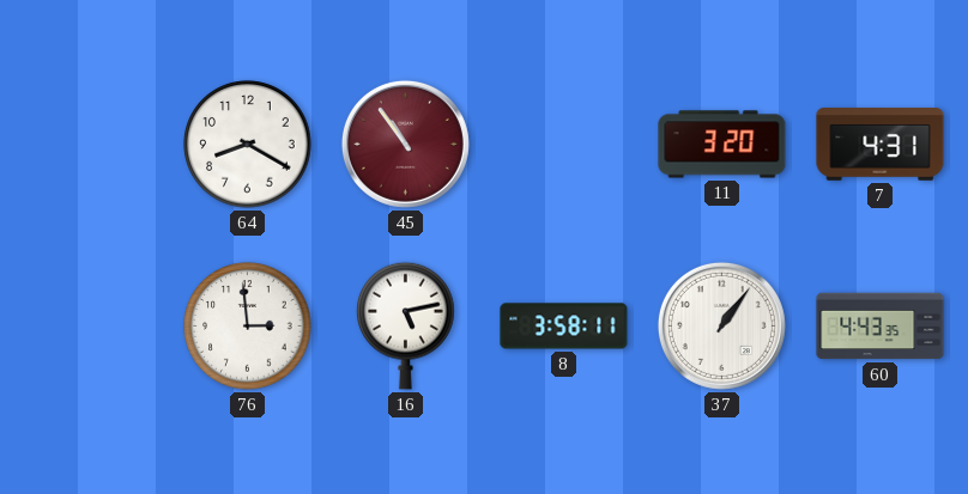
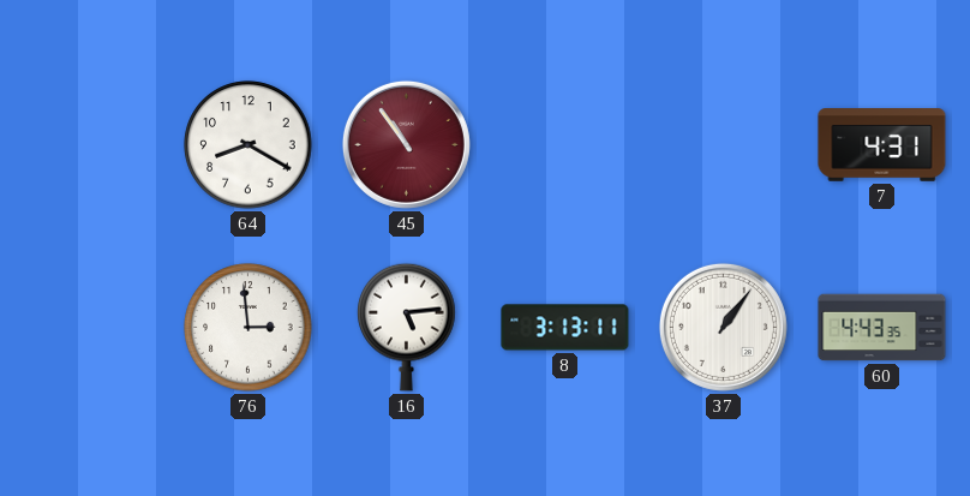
11: 3:20 -> none
16: 5:13 -> 5:14
8: 3:58 -> 3:13
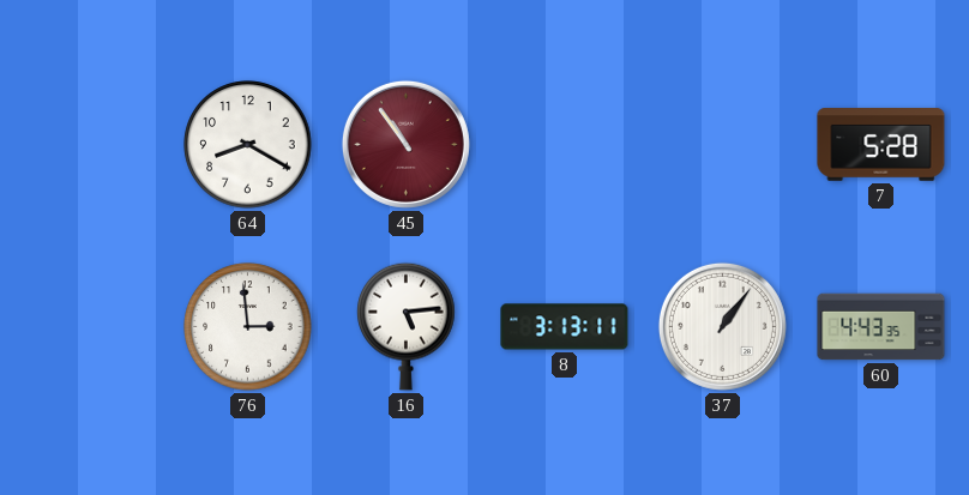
7: 4:31 -> 5:28
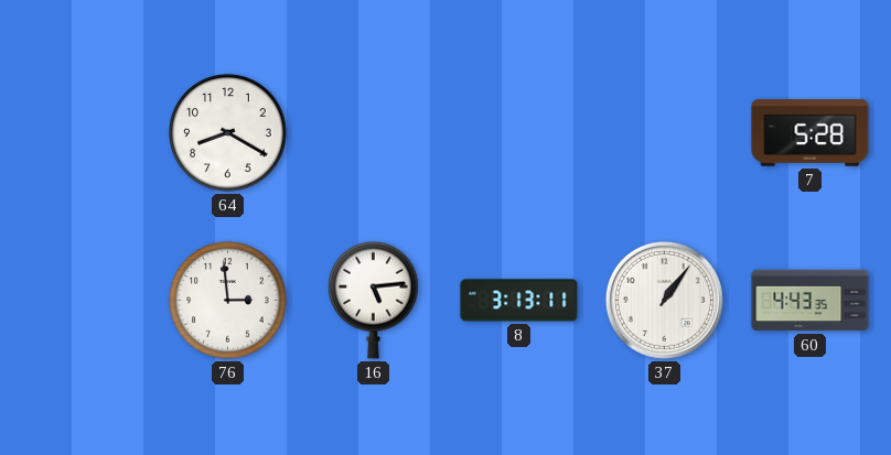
45: 10:54 -> none
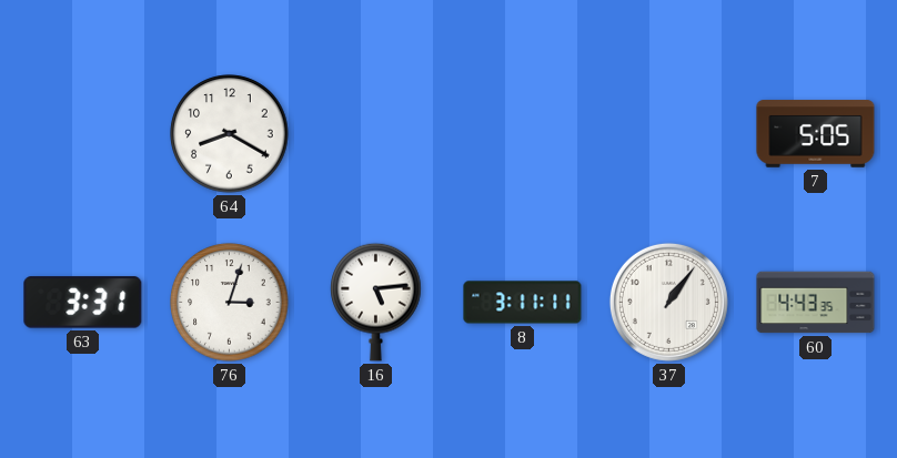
7: 5:28 -> 5:05
63: none -> 3:31
76: 2:59 -> 3:03
8: 3:13 -> 3:11
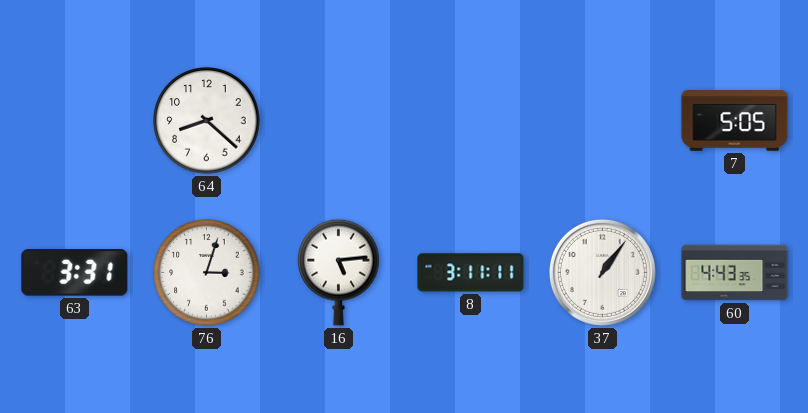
64: 8:20 -> 8:22
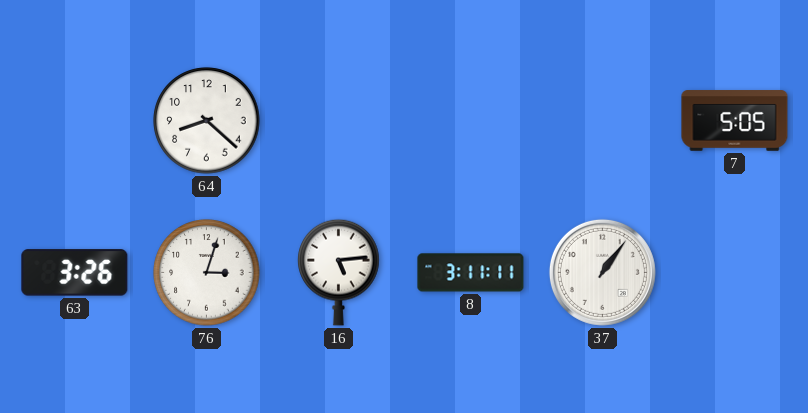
63: 3:31 -> 3:26
60: 4:43 -> none
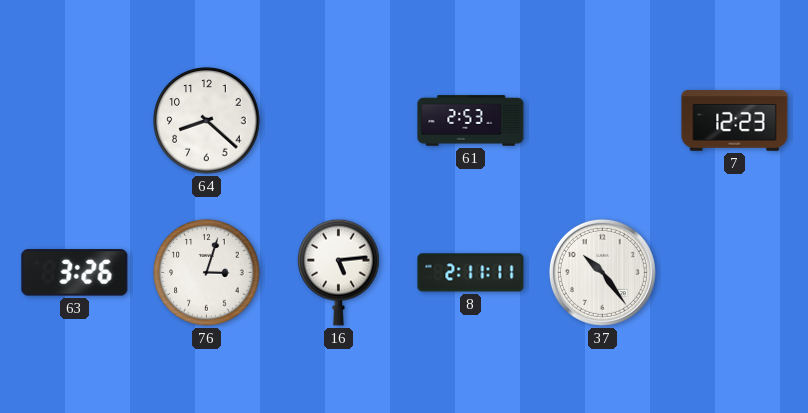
61: none -> 2:53
7: 5:05 -> 12:23
8: 3:11 -> 2:11
37: 1:06 -> 10:24
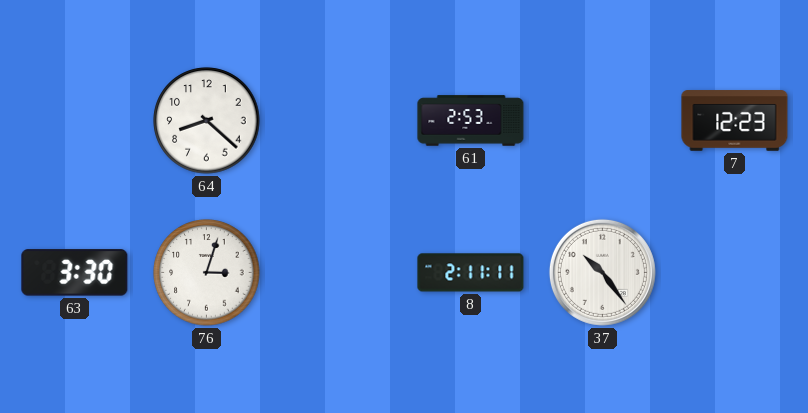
63: 3:26 -> 3:30
16: 5:14 -> none
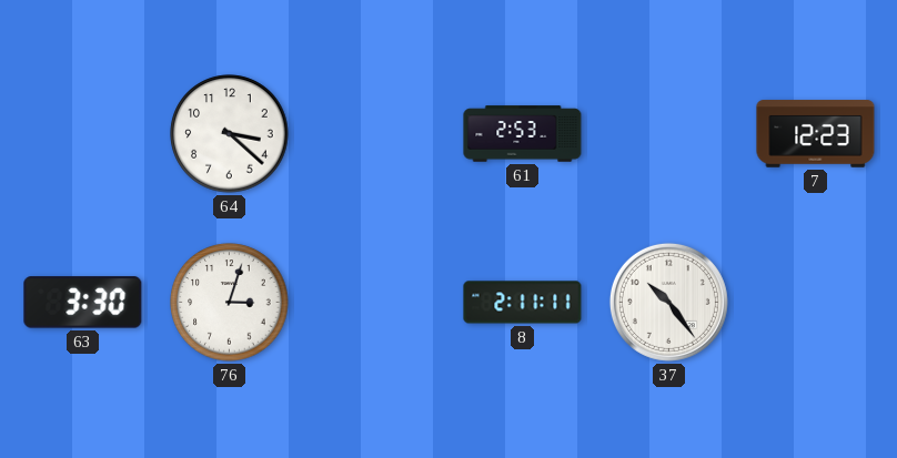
64: 8:22 -> 3:22
